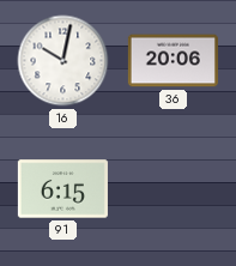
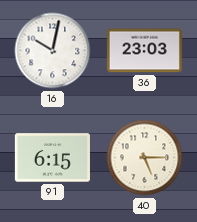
36: 20:06 -> 23:03
40: none -> 5:15
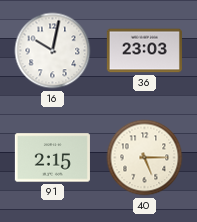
91: 6:15 -> 2:15
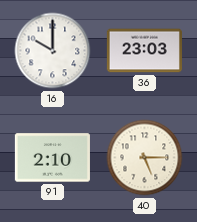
16: 10:02 -> 10:00
91: 2:15 -> 2:10
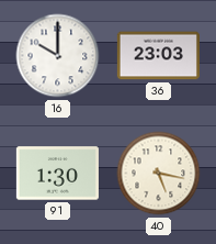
91: 2:10 -> 1:30
40: 5:15 -> 5:17
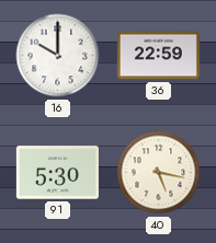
36: 23:03 -> 22:59
91: 1:30 -> 5:30
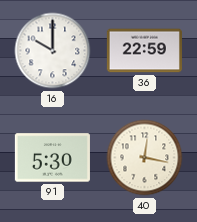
40: 5:17 -> 12:17
